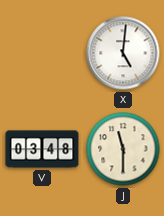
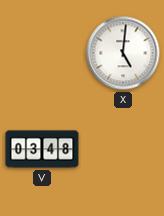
J: 11:30 -> none
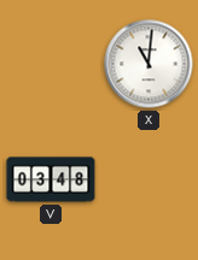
X: 5:01 -> 11:01
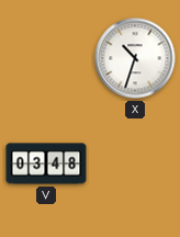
X: 11:01 -> 10:33
